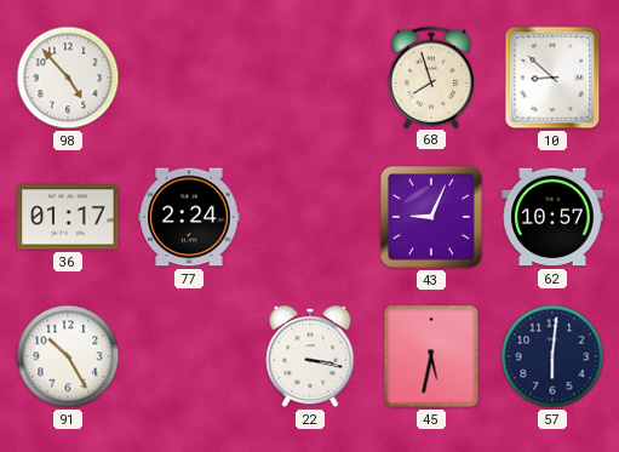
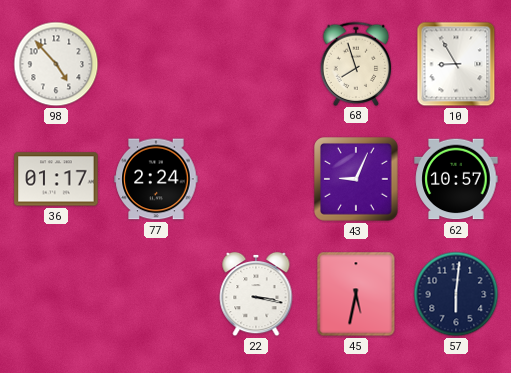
10: 8:52 -> 8:55
91: 10:25 -> none
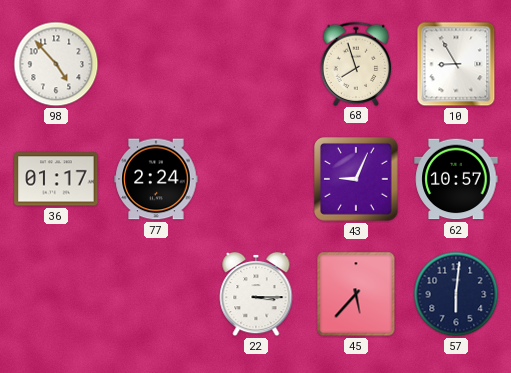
22: 3:17 -> 3:15
45: 5:32 -> 5:37
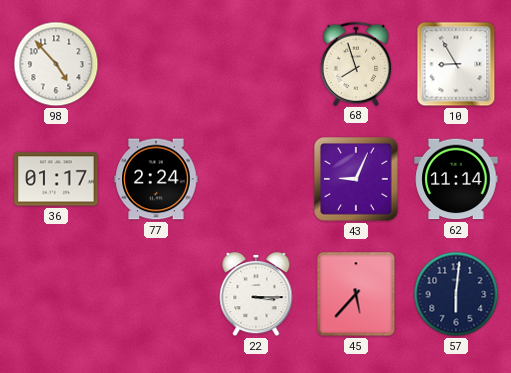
62: 10:57 -> 11:14
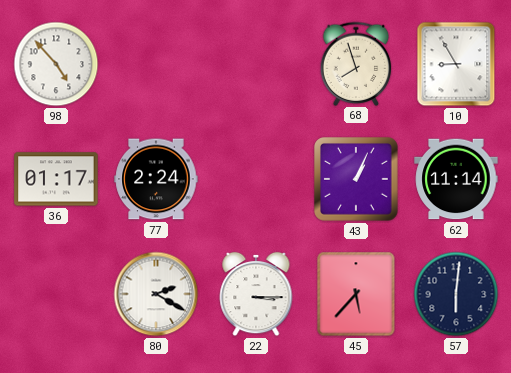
43: 9:04 -> 1:04
80: none -> 2:20
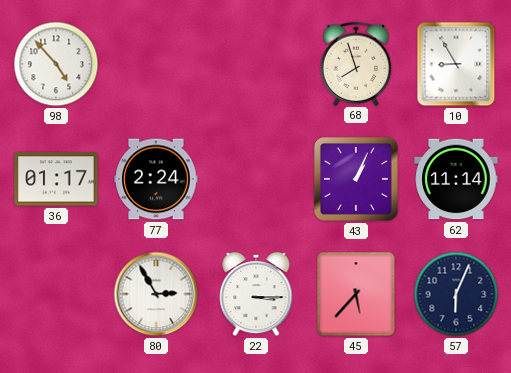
80: 2:20 -> 2:55
57: 6:01 -> 6:04
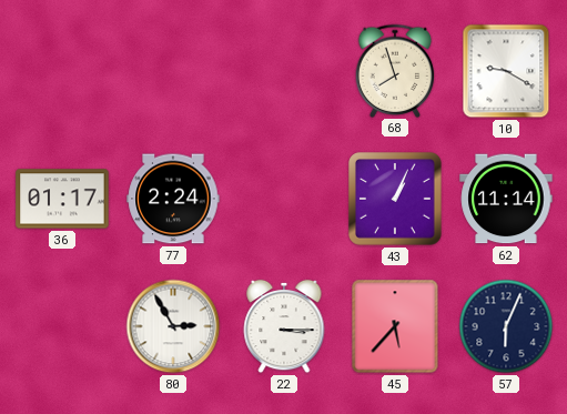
98: 4:53 -> none
10: 8:55 -> 9:20
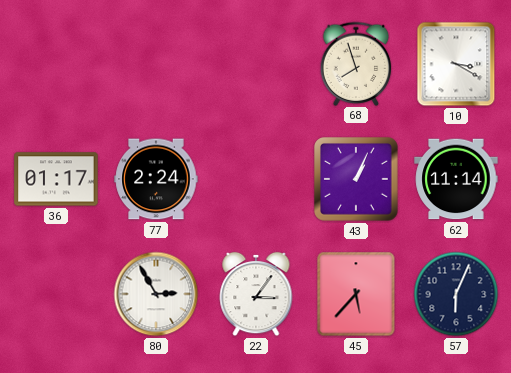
10: 9:20 -> 3:20
22: 3:15 -> 3:06
